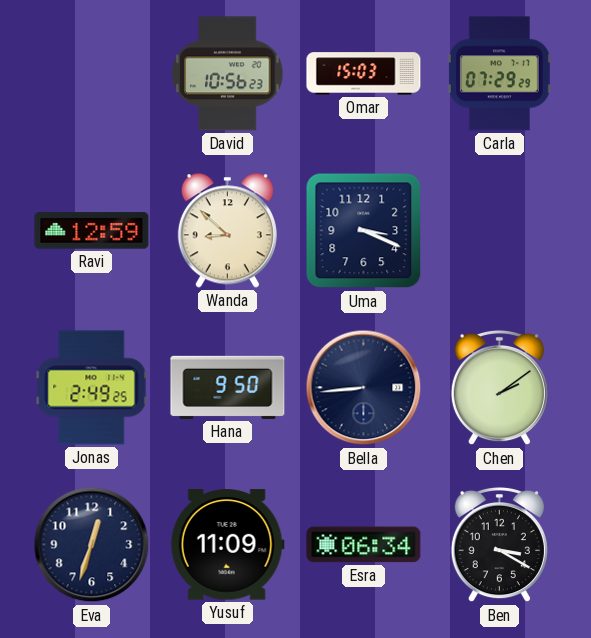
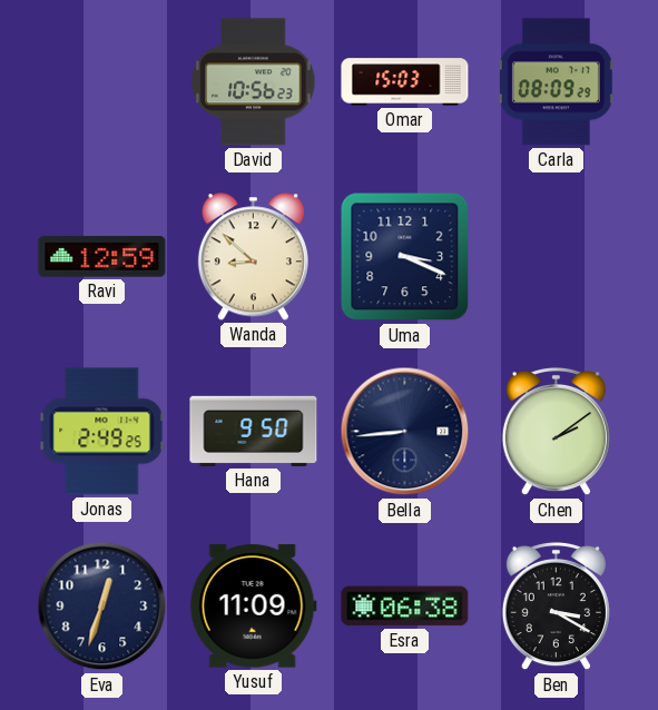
Carla: 07:29 -> 08:09
Esra: 06:34 -> 06:38
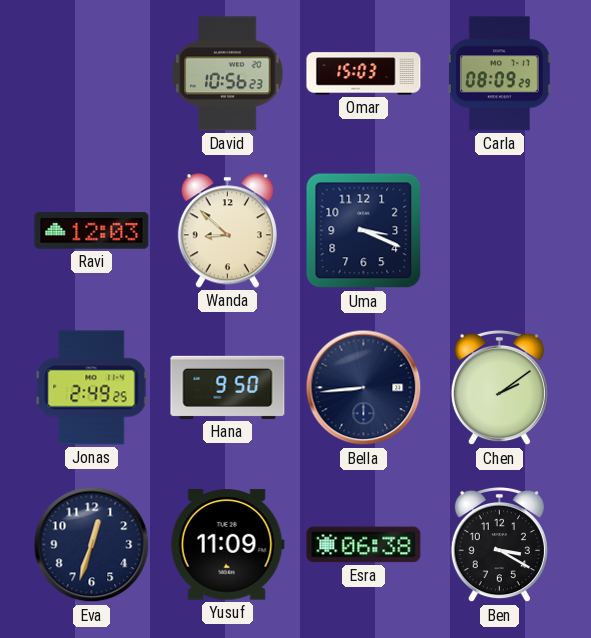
Ravi: 12:59 -> 12:03
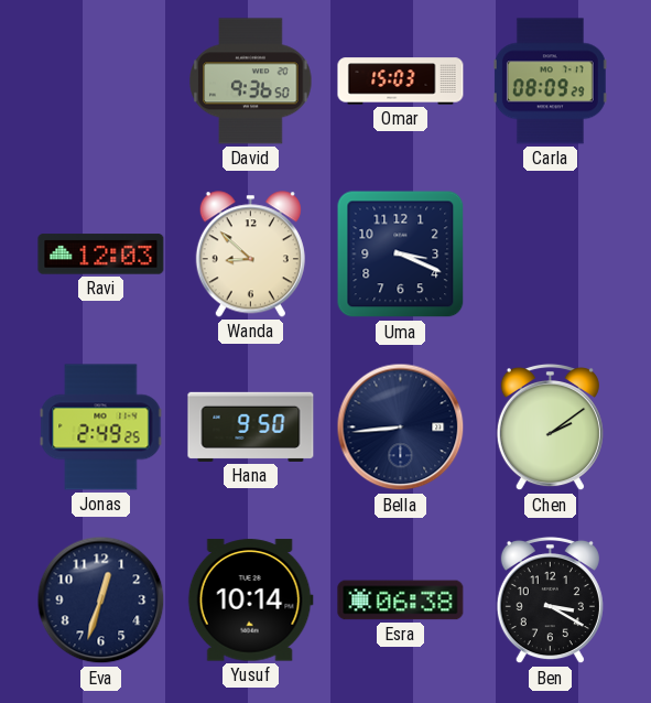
David: 10:56 -> 9:36
Yusuf: 11:09 -> 10:14
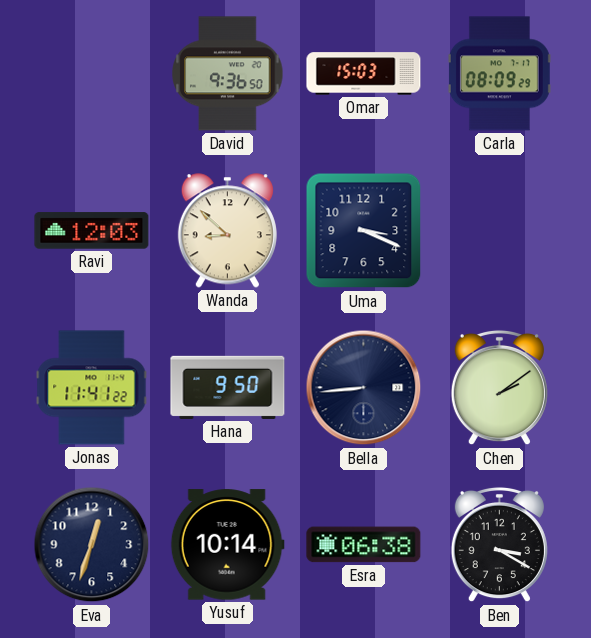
Jonas: 2:49 -> 11:41
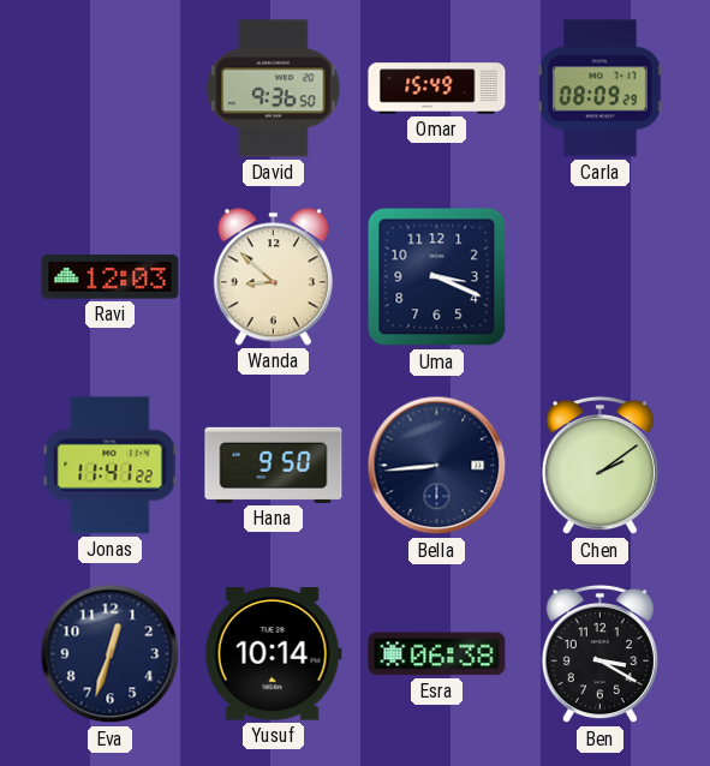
Omar: 15:03 -> 15:49
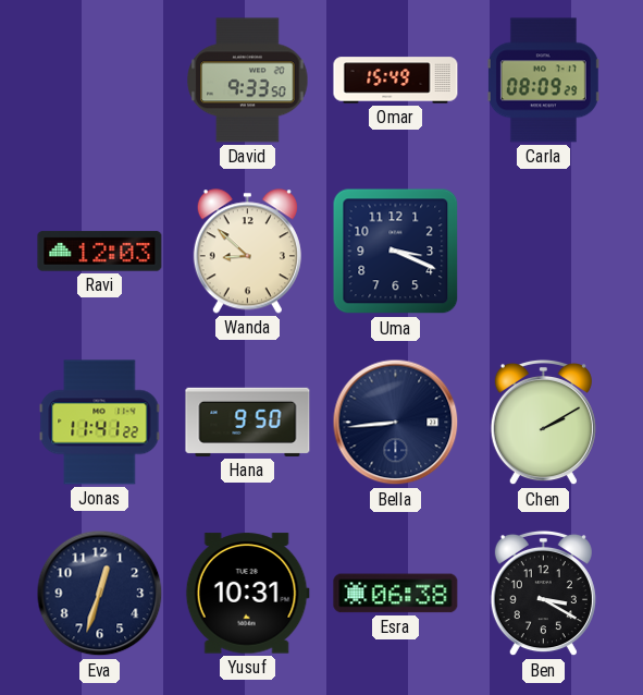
David: 9:36 -> 9:33
Chen: 2:09 -> 2:10
Yusuf: 10:14 -> 10:31
